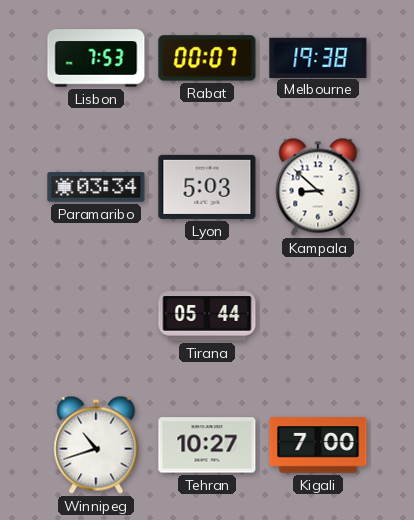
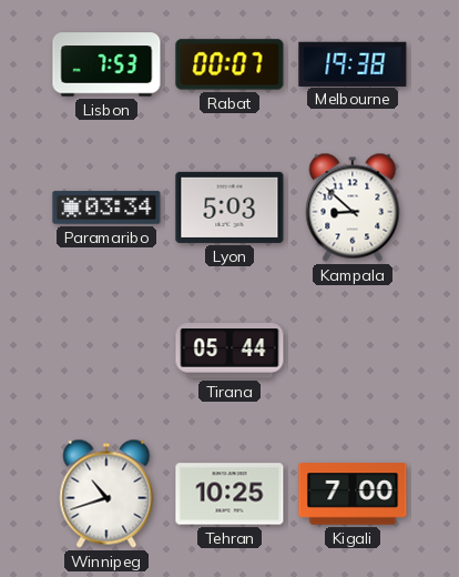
Tehran: 10:27 -> 10:25
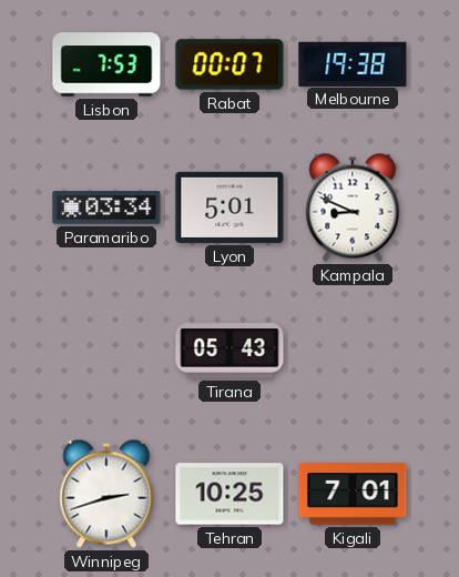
Lyon: 5:03 -> 5:01
Kampala: 8:52 -> 8:49
Tirana: 05:44 -> 05:43
Winnipeg: 10:42 -> 2:42
Kigali: 7:00 -> 7:01
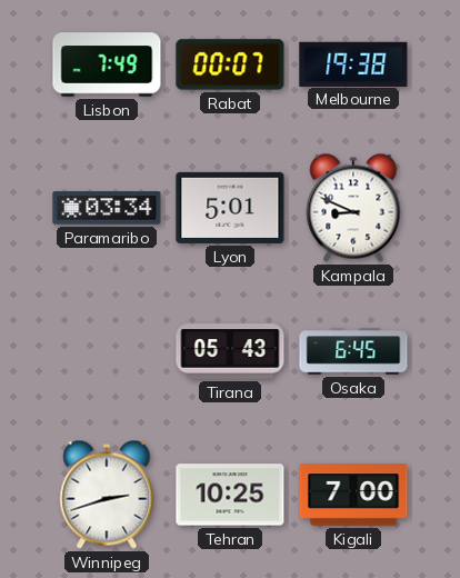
Lisbon: 7:53 -> 7:49
Osaka: none -> 6:45
Kigali: 7:01 -> 7:00
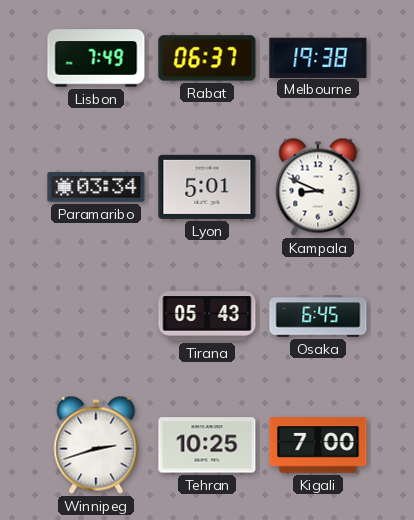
Rabat: 00:07 -> 06:37
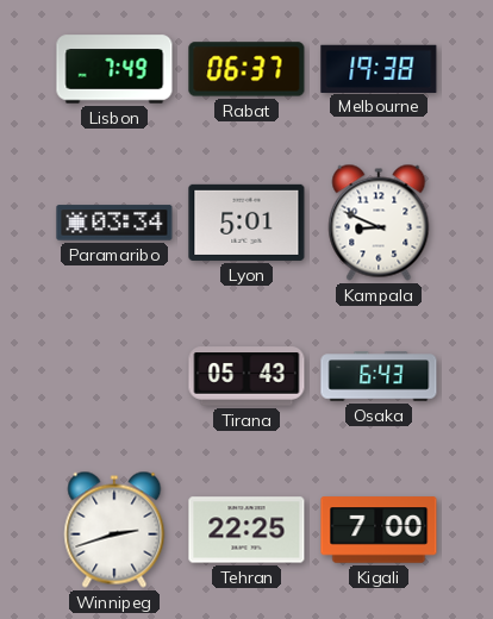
Osaka: 6:45 -> 6:43
Tehran: 10:25 -> 22:25
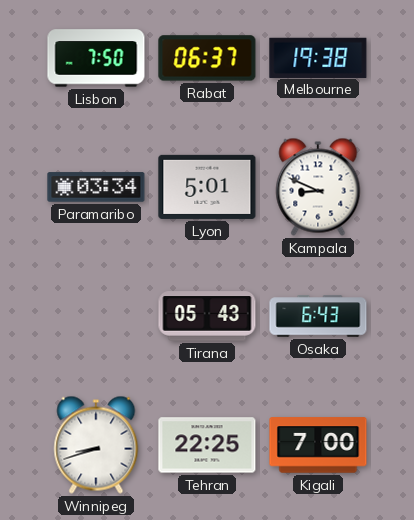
Lisbon: 7:49 -> 7:50
Winnipeg: 2:42 -> 8:42
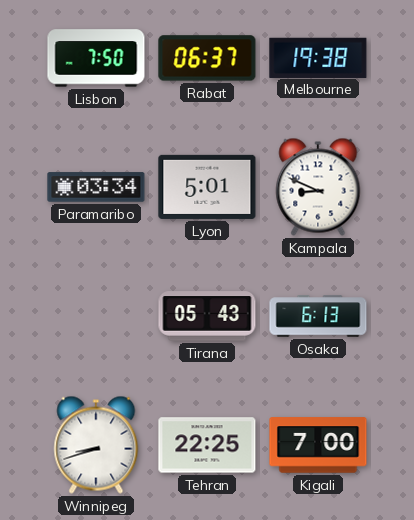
Osaka: 6:43 -> 6:13
